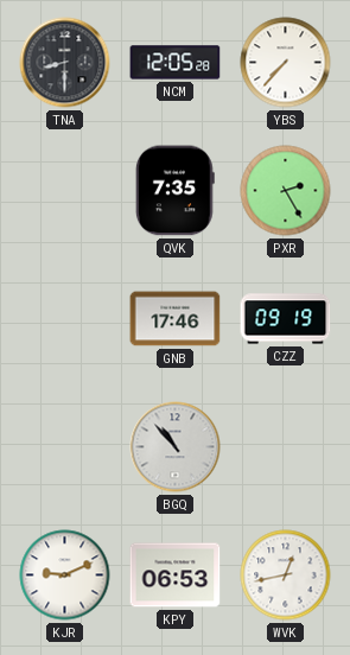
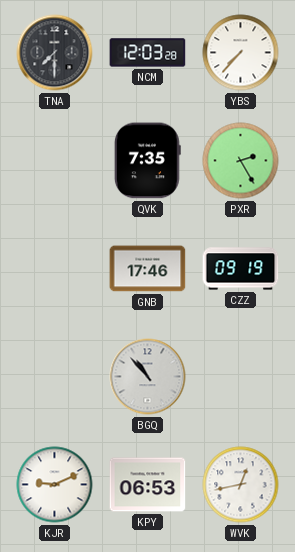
TNA: 8:30 -> 7:30
NCM: 12:05 -> 12:03
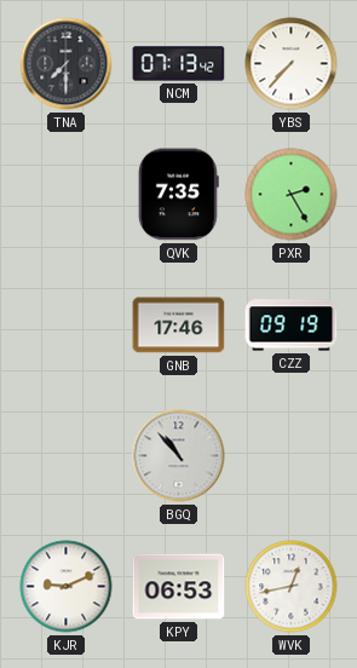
NCM: 12:03 -> 07:13
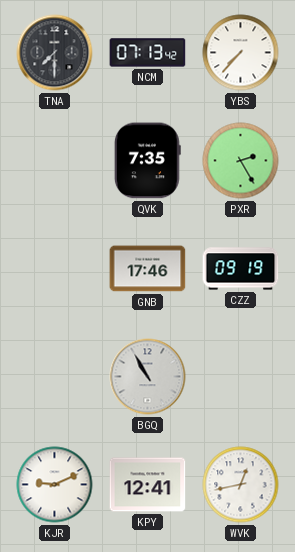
BGQ: 10:53 -> 10:55
KPY: 06:53 -> 12:41
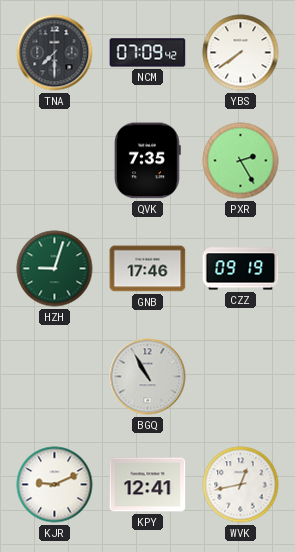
NCM: 07:13 -> 07:09
YBS: 7:37 -> 7:39
HZH: none -> 9:03
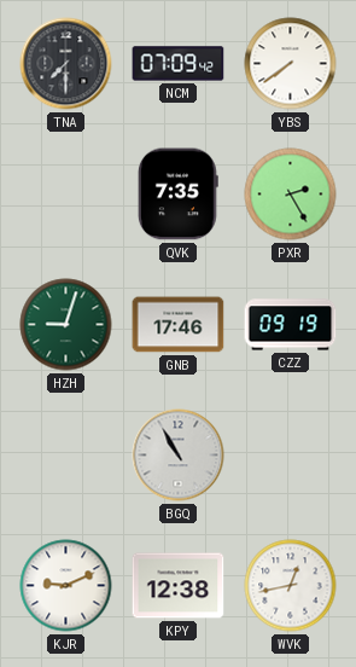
KPY: 12:41 -> 12:38
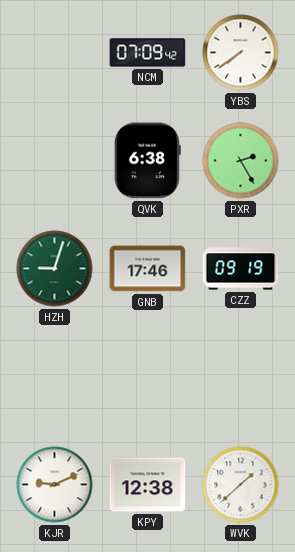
TNA: 7:30 -> none
QVK: 7:35 -> 6:38
BGQ: 10:55 -> none
WVK: 12:43 -> 1:38
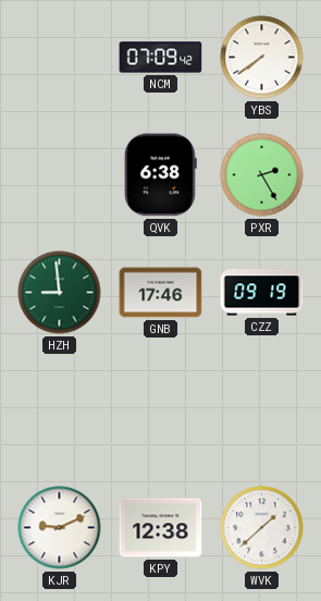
HZH: 9:03 -> 8:59
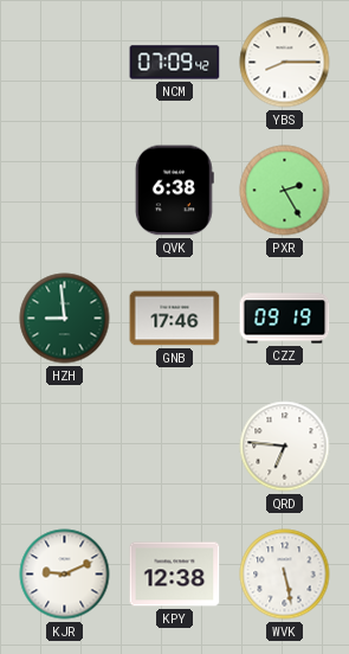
YBS: 7:39 -> 8:15
QRD: none -> 6:46
WVK: 1:38 -> 5:28
